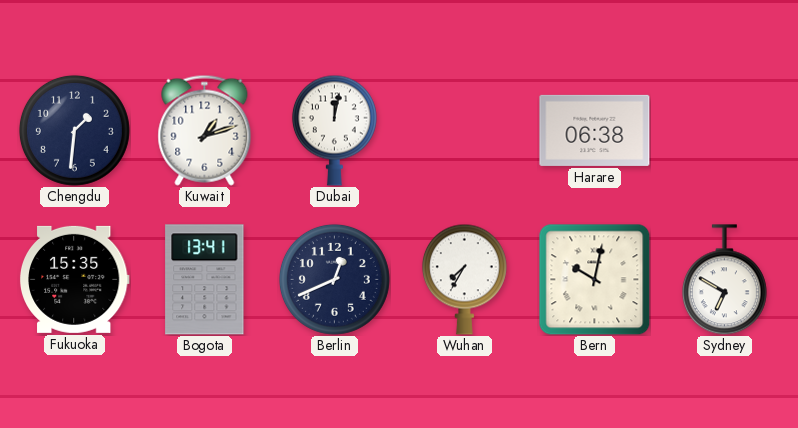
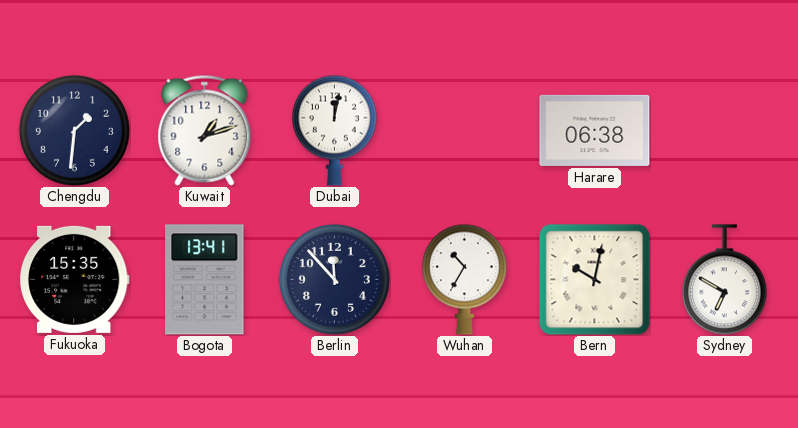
Berlin: 12:41 -> 11:53
Wuhan: 7:35 -> 10:35
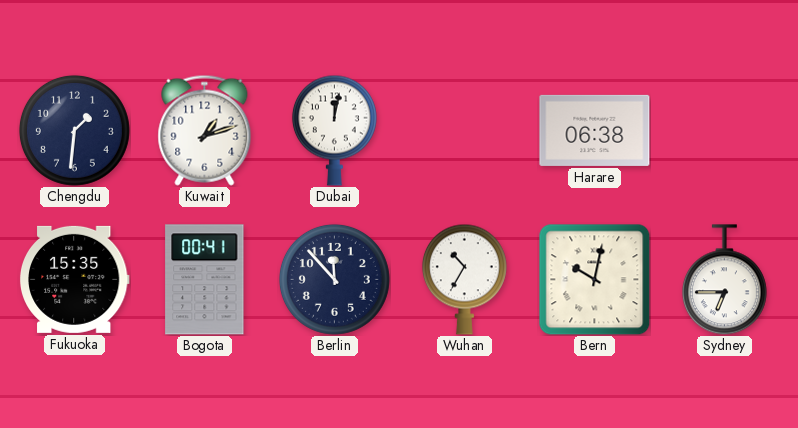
Bogota: 13:41 -> 00:41
Sydney: 6:50 -> 6:45
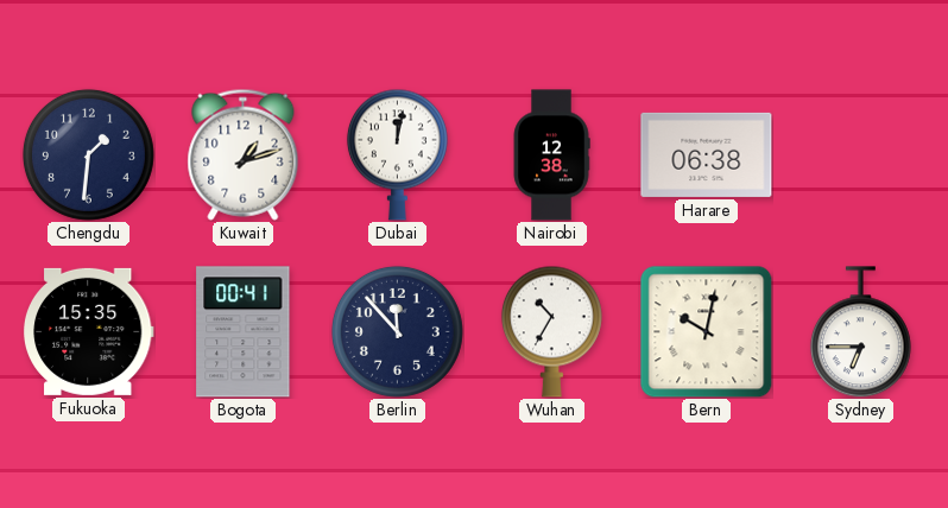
Nairobi: none -> 12:38
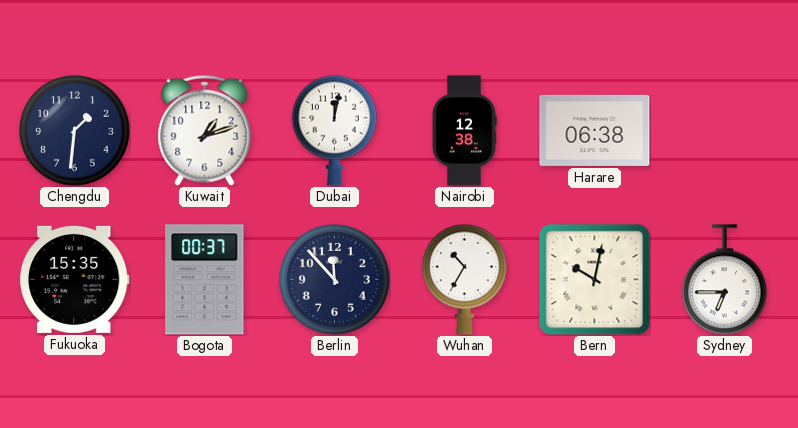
Bogota: 00:41 -> 00:37
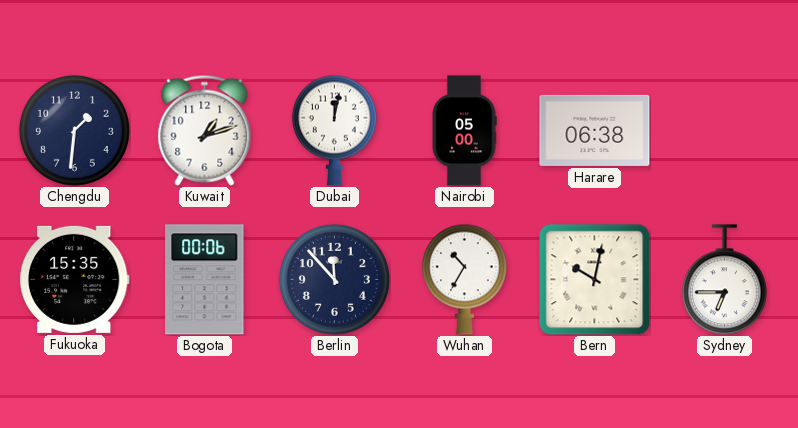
Nairobi: 12:38 -> 05:00
Bogota: 00:37 -> 00:06
